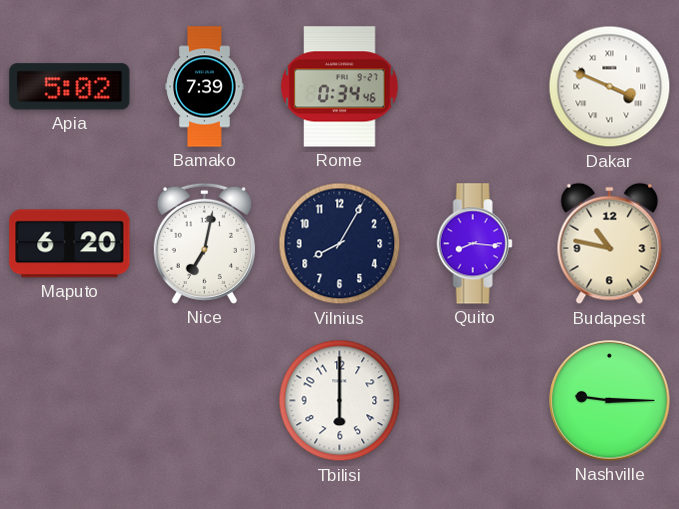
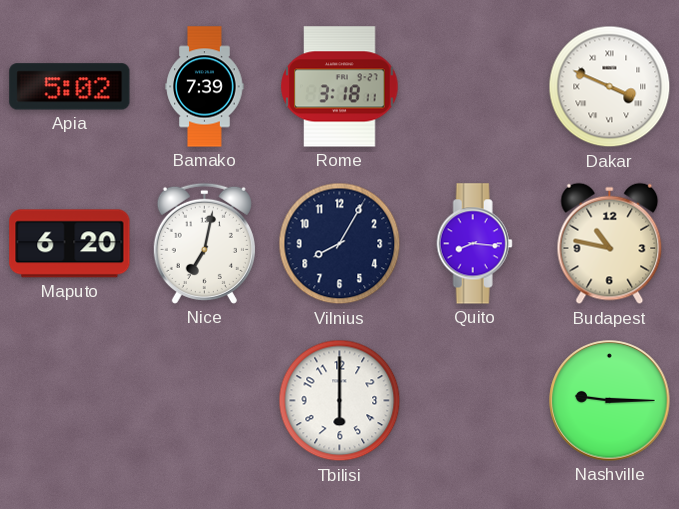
Rome: 0:34 -> 3:18
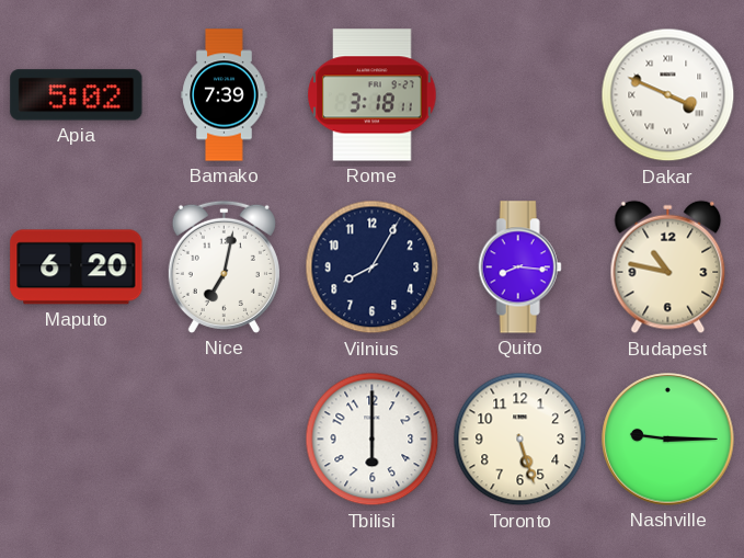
Toronto: none -> 5:27
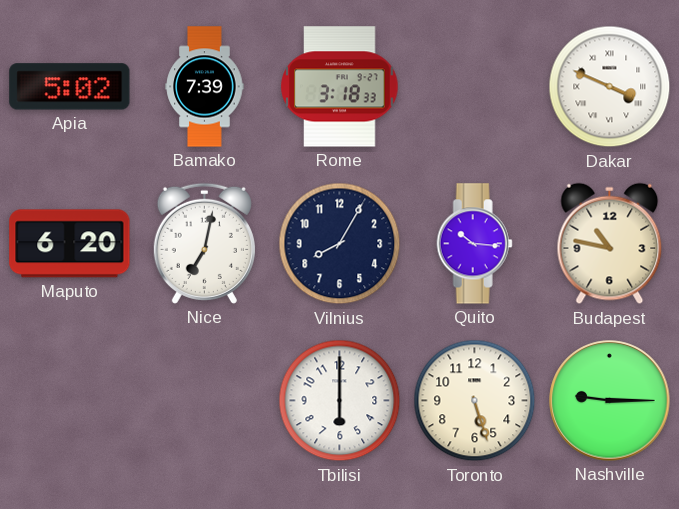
Rome: 3:18:11 -> 3:18:33
Quito: 8:16 -> 10:16
